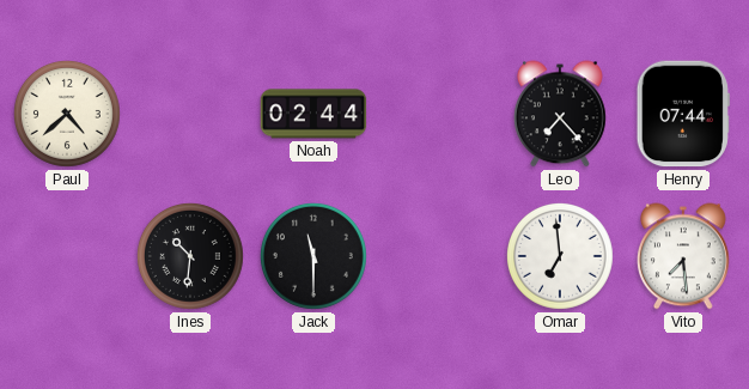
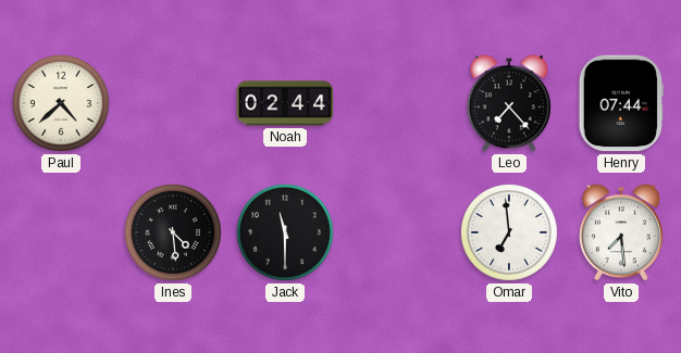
Ines: 10:31 -> 4:29
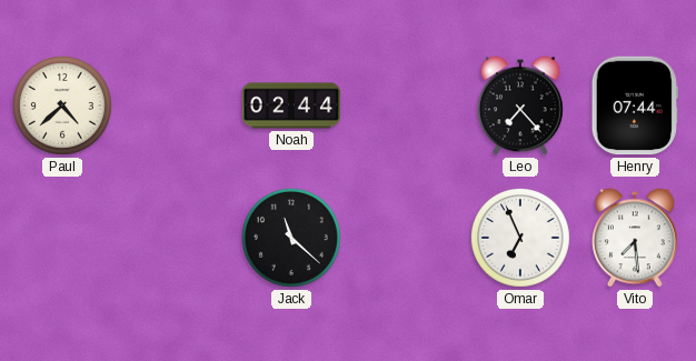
Ines: 4:29 -> none
Jack: 11:30 -> 11:22
Omar: 6:59 -> 6:56
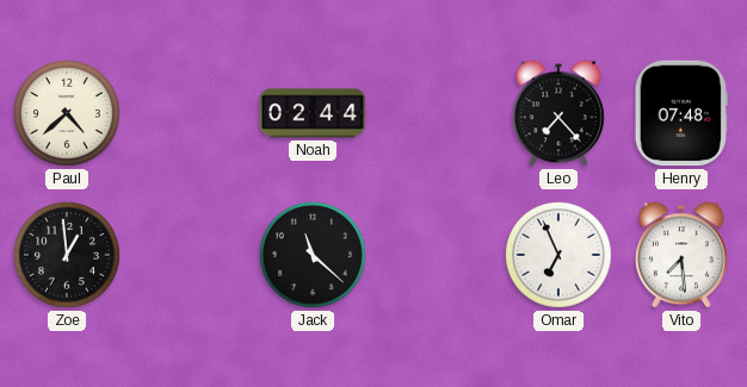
Henry: 07:44 -> 07:48
Zoe: none -> 12:59
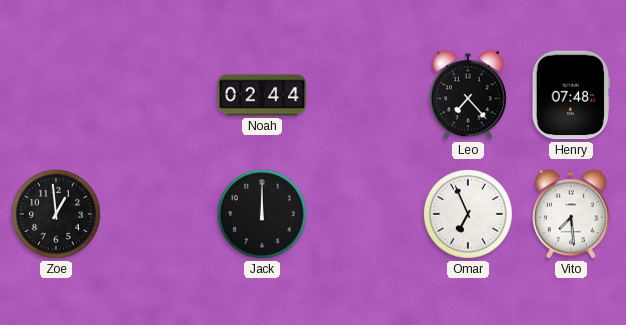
Paul: 4:38 -> none
Jack: 11:22 -> 12:00
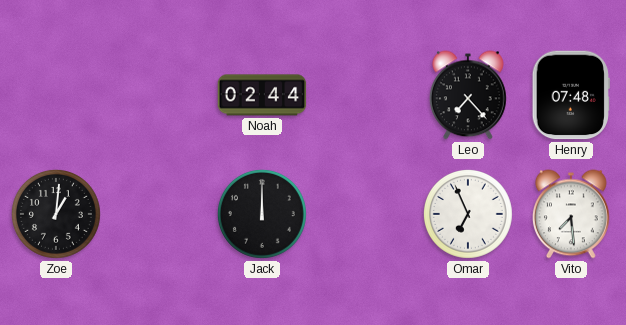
Zoe: 12:59 -> 1:01
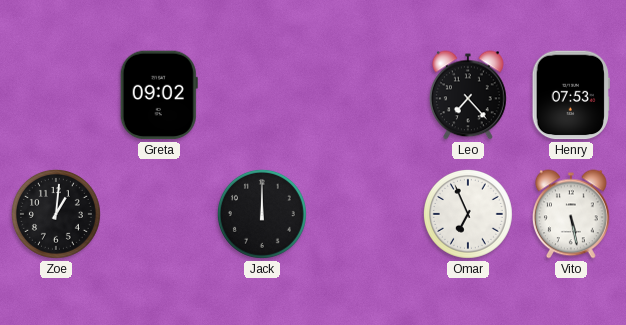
Greta: none -> 09:02
Noah: 02:44 -> none
Henry: 07:48 -> 07:53
Vito: 7:29 -> 5:28
